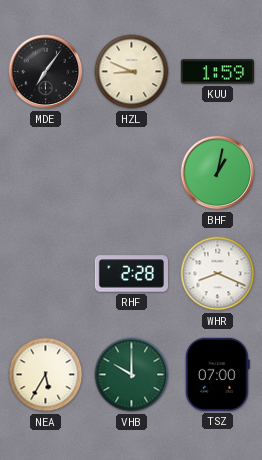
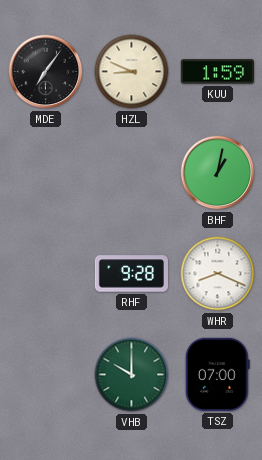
RHF: 2:28 -> 9:28
NEA: 5:35 -> none
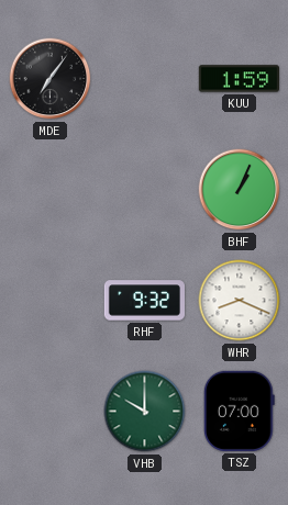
HZL: 8:49 -> none
BHF: 1:02 -> 1:04
RHF: 9:28 -> 9:32
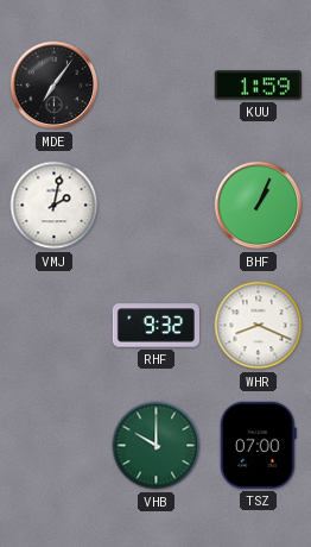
VMJ: none -> 2:02
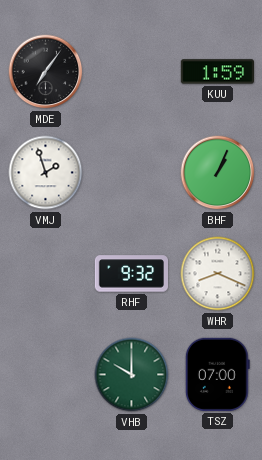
VMJ: 2:02 -> 1:57
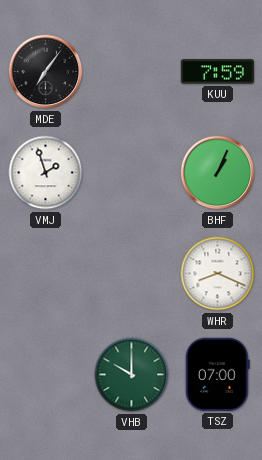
KUU: 1:59 -> 7:59
RHF: 9:32 -> none
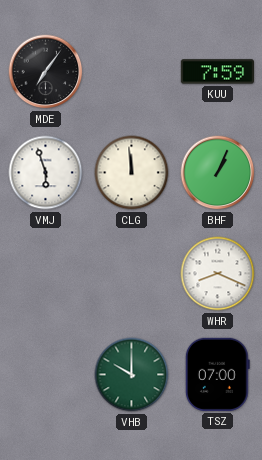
VMJ: 1:57 -> 5:57
CLG: none -> 11:59
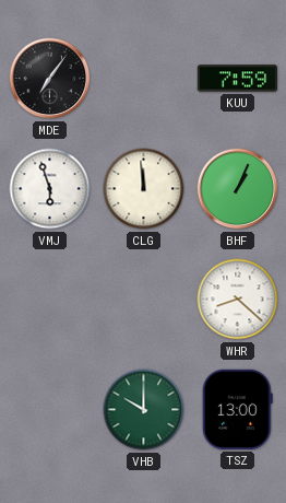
WHR: 8:19 -> 8:22
TSZ: 07:00 -> 13:00
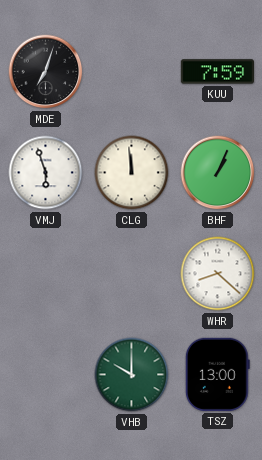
MDE: 7:06 -> 7:03
